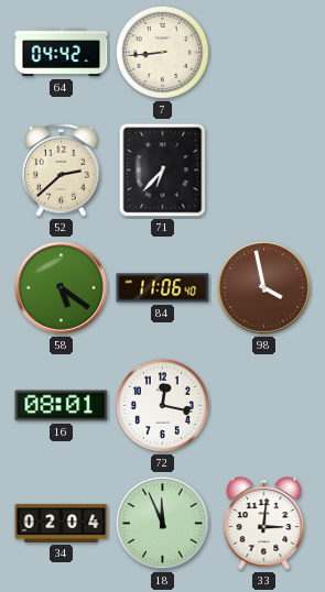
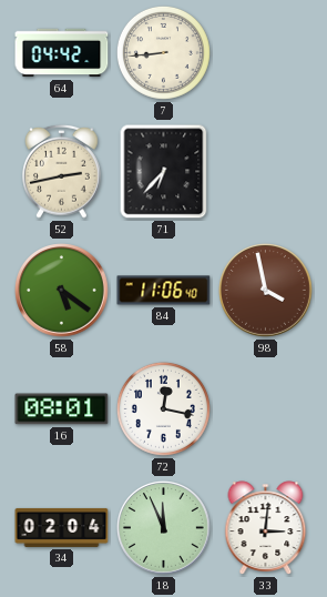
52: 2:38 -> 2:43
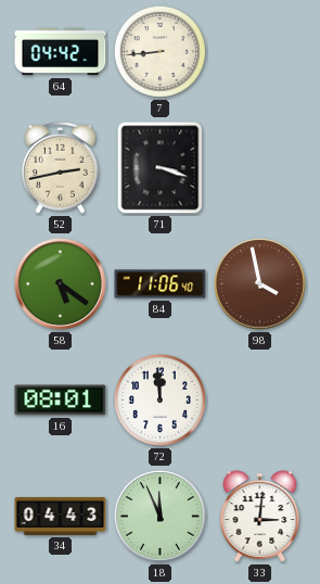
71: 6:37 -> 3:18
72: 12:17 -> 11:59
34: 02:04 -> 04:43
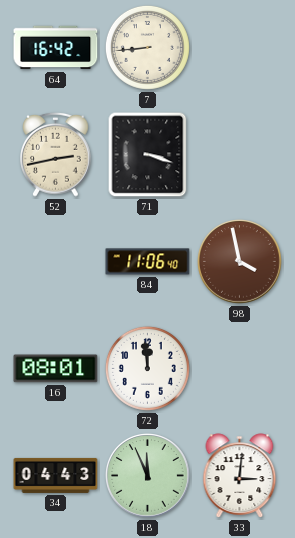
64: 04:42 -> 16:42
58: 5:21 -> none
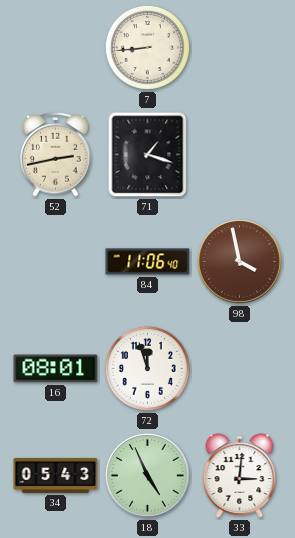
64: 16:42 -> none
71: 3:18 -> 1:18
72: 11:59 -> 11:57
34: 04:43 -> 05:43
18: 11:56 -> 4:56
